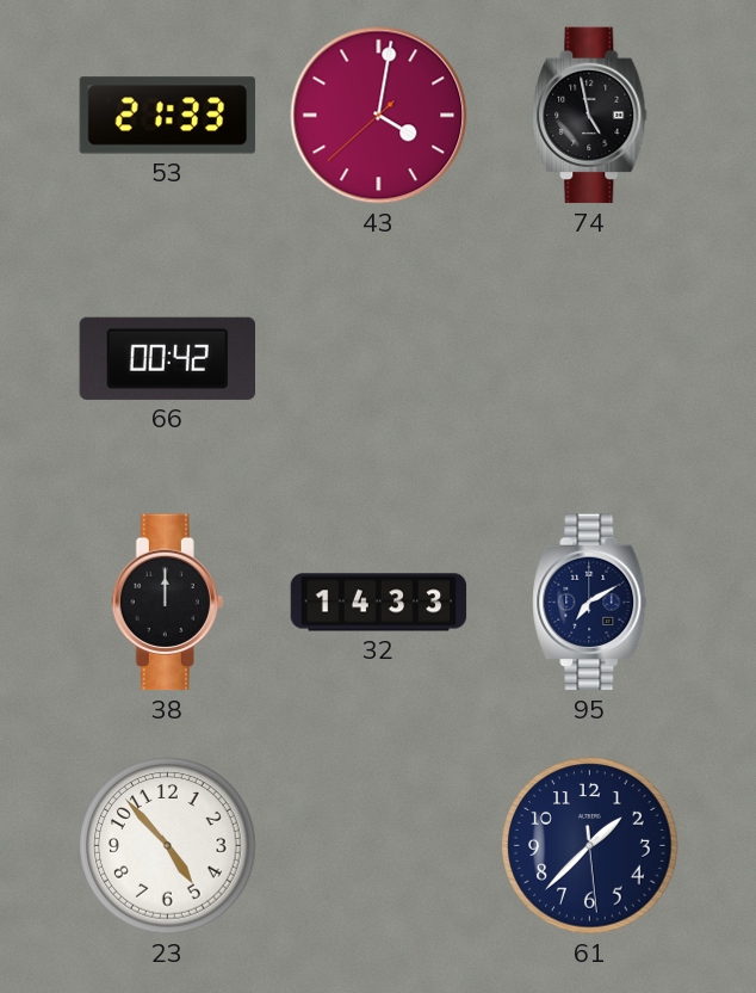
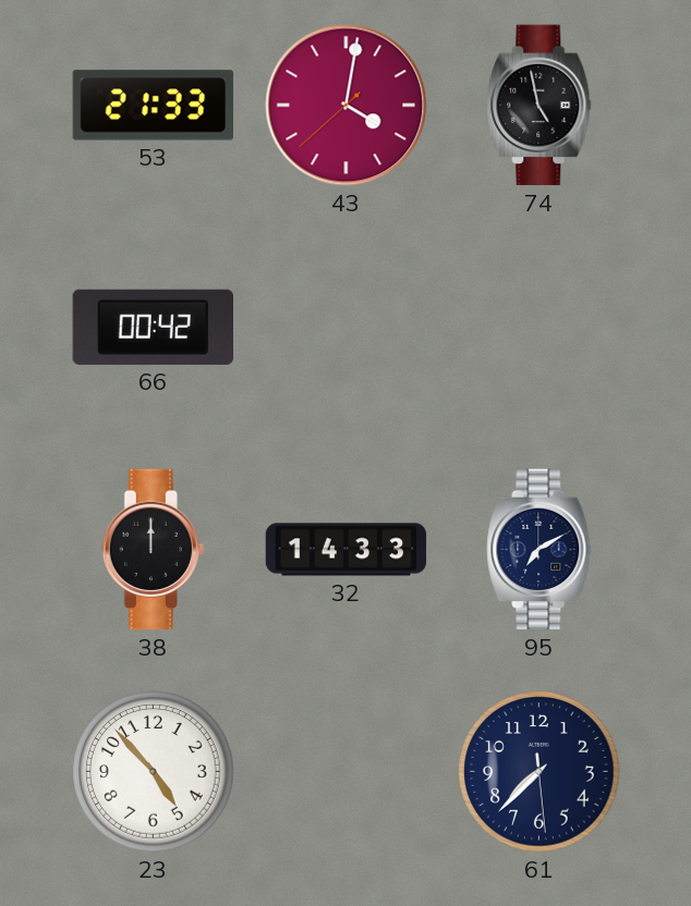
61: 1:37 -> 7:37
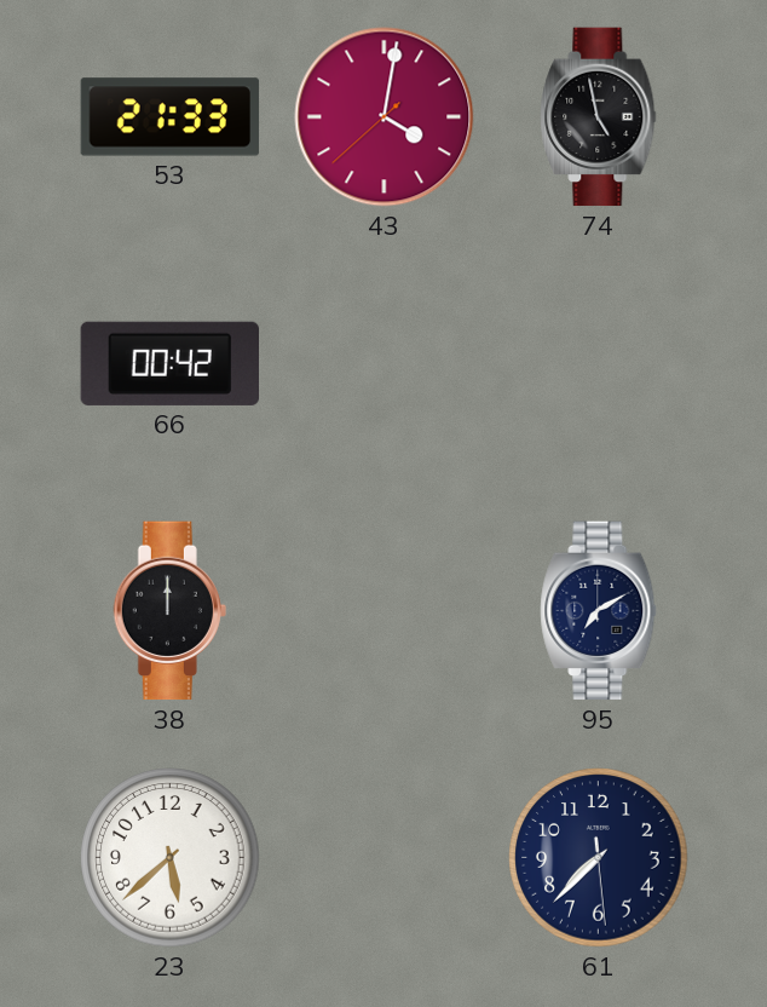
32: 14:33 -> none
23: 4:53 -> 5:38
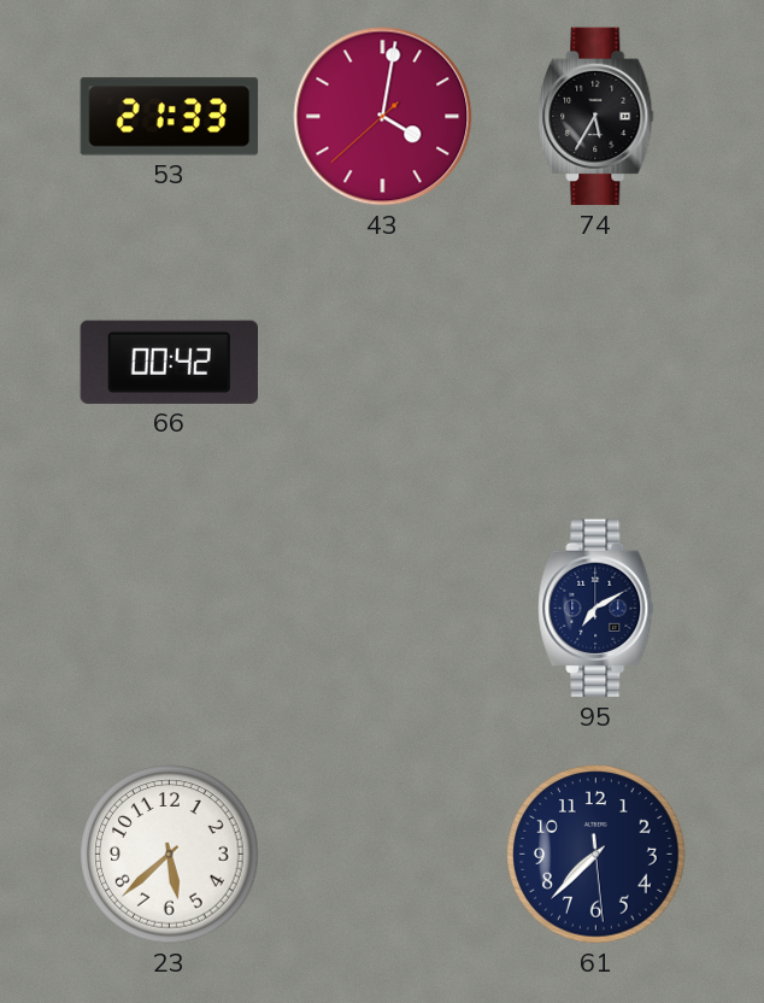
74: 4:58 -> 5:35
38: 12:00 -> none
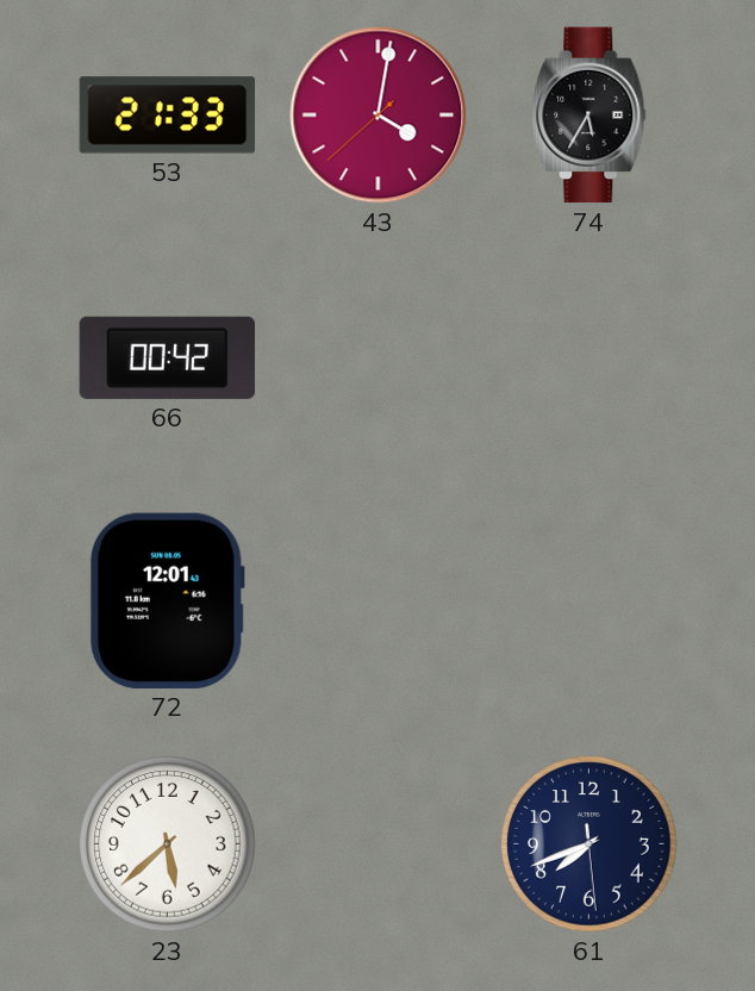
72: none -> 12:01
95: 7:10 -> none
61: 7:37 -> 7:41
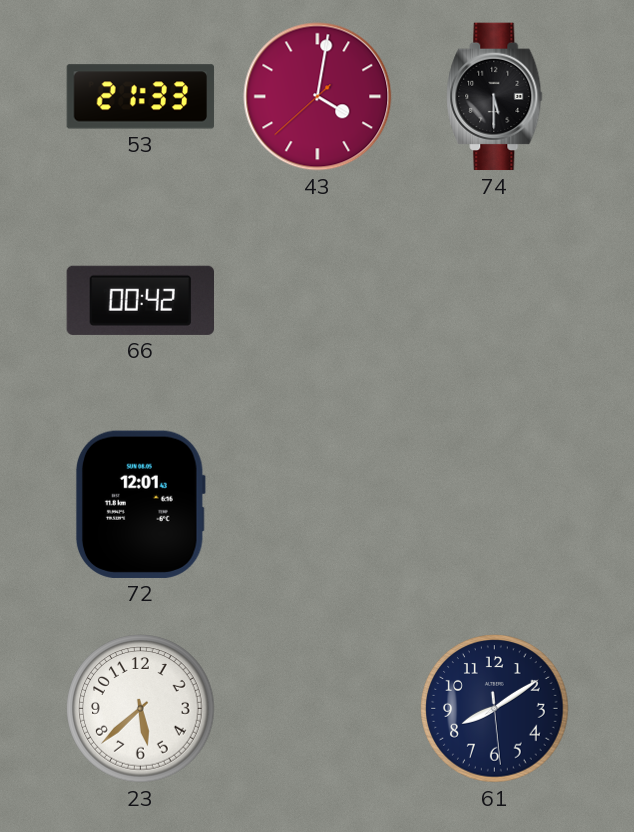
74: 5:35 -> 5:30
61: 7:41 -> 8:09
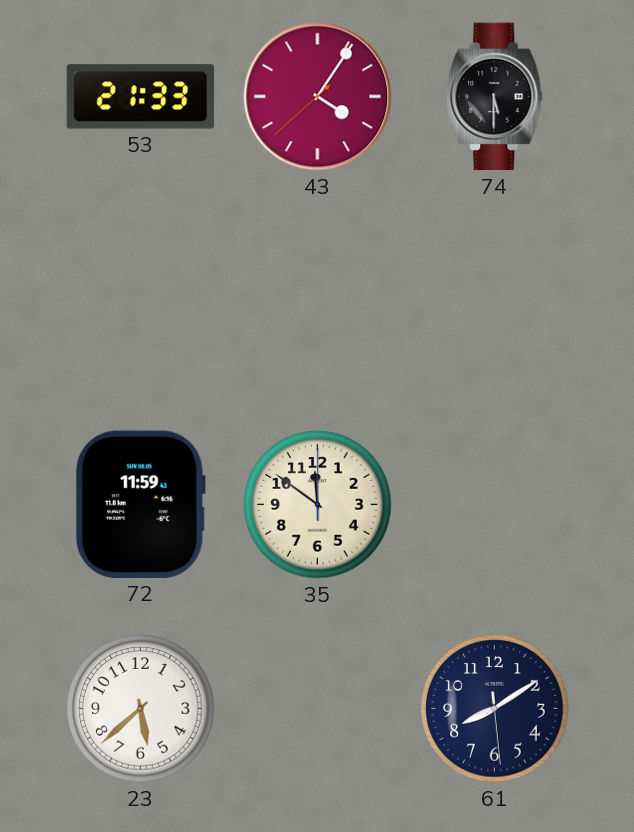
43: 4:01 -> 4:05
66: 00:42 -> none
72: 12:01 -> 11:59
35: none -> 11:51
